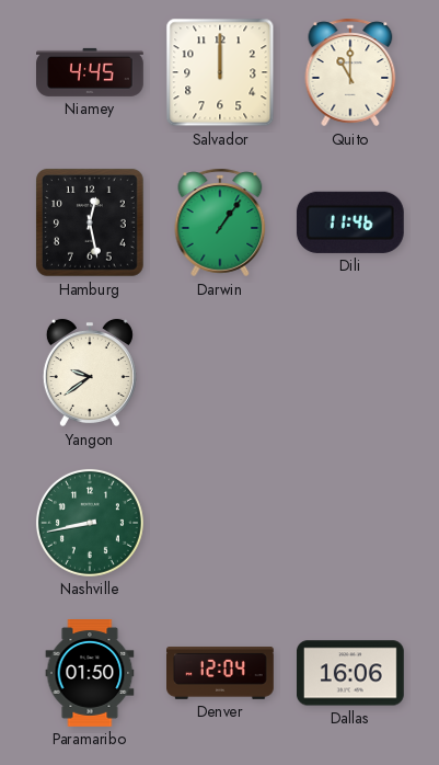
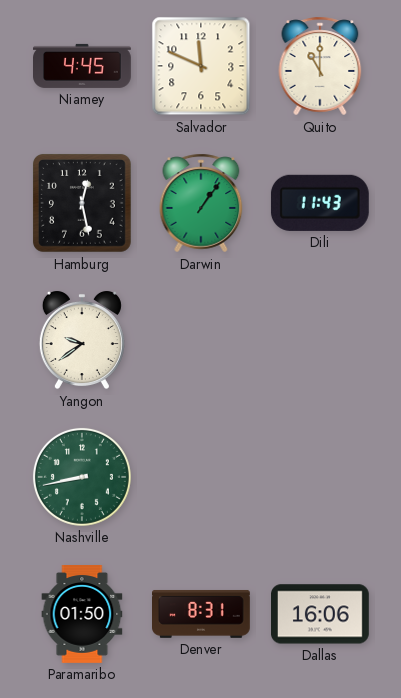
Salvador: 12:00 -> 11:49
Dili: 11:46 -> 11:43
Denver: 12:04 -> 8:31
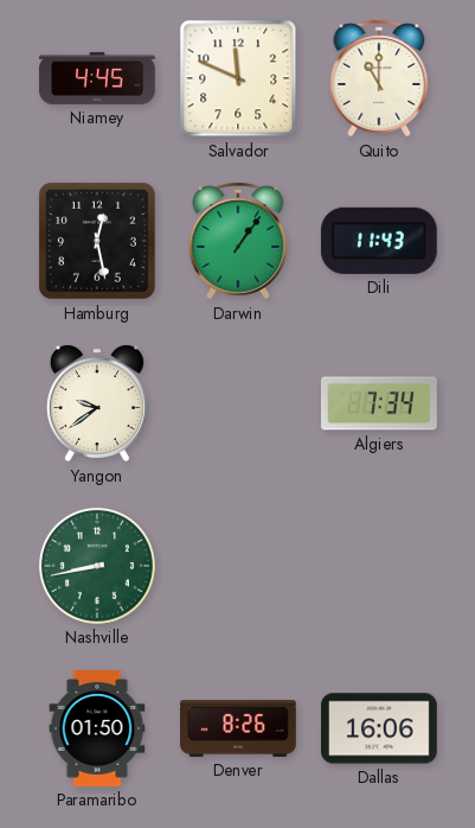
Algiers: none -> 7:34
Denver: 8:31 -> 8:26
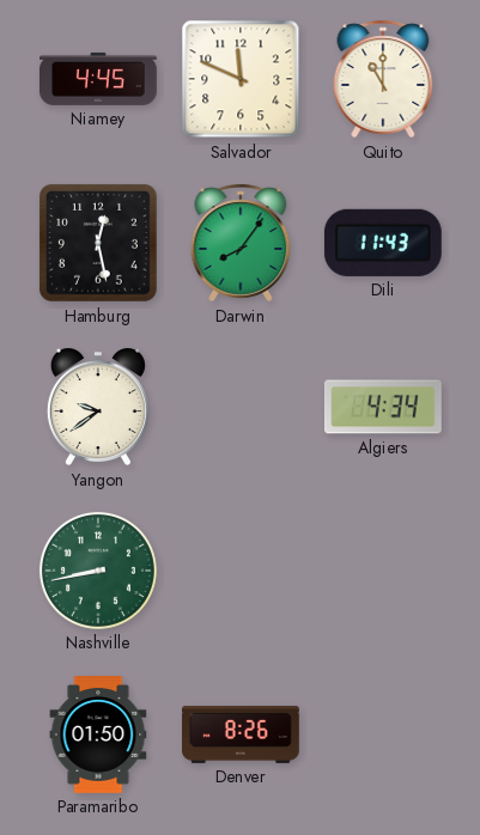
Darwin: 1:06 -> 8:06
Algiers: 7:34 -> 4:34
Dallas: 16:06 -> none
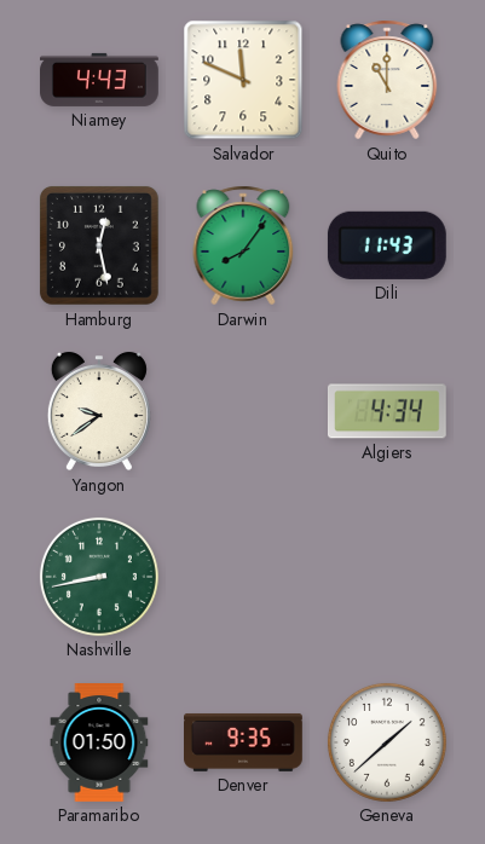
Niamey: 4:45 -> 4:43
Denver: 8:26 -> 9:35
Geneva: none -> 1:38
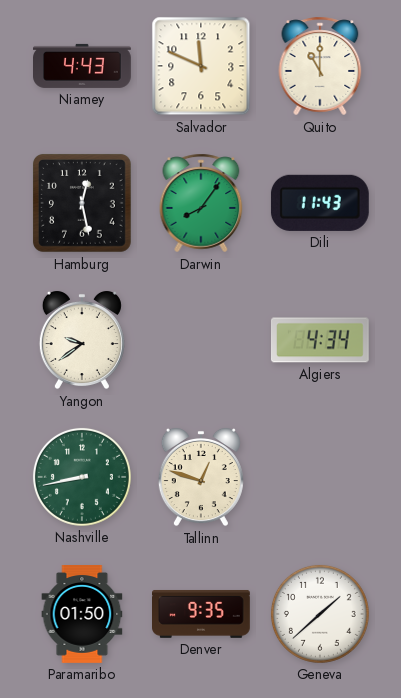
Tallinn: none -> 12:48
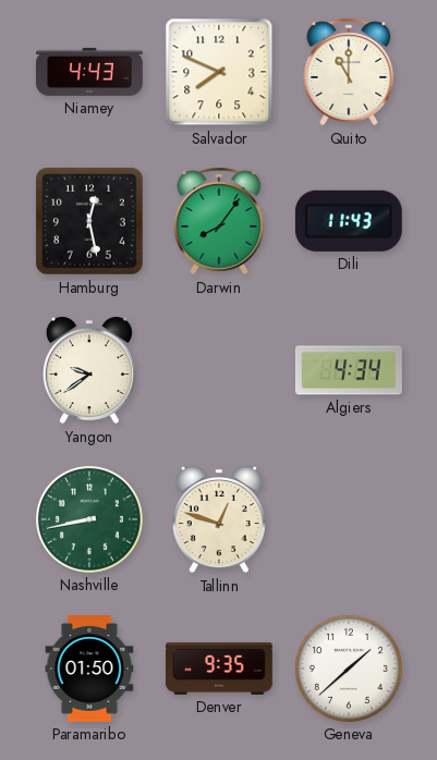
Salvador: 11:49 -> 7:49
